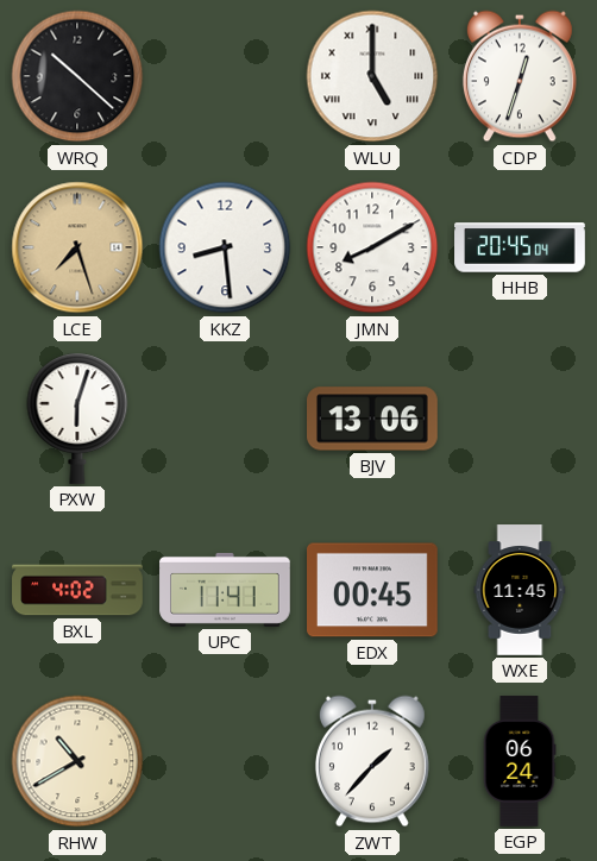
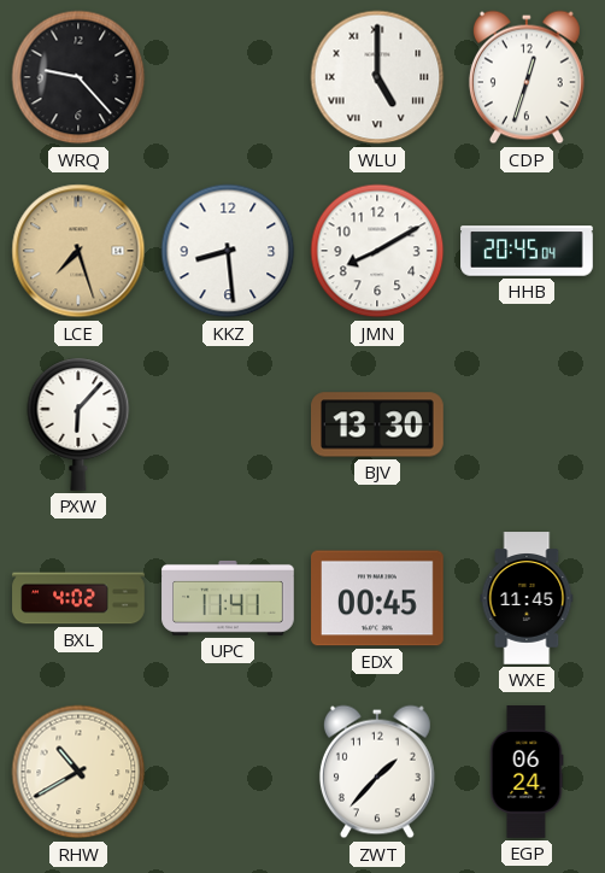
WRQ: 10:22 -> 9:23
PXW: 6:03 -> 6:07
BJV: 13:06 -> 13:30
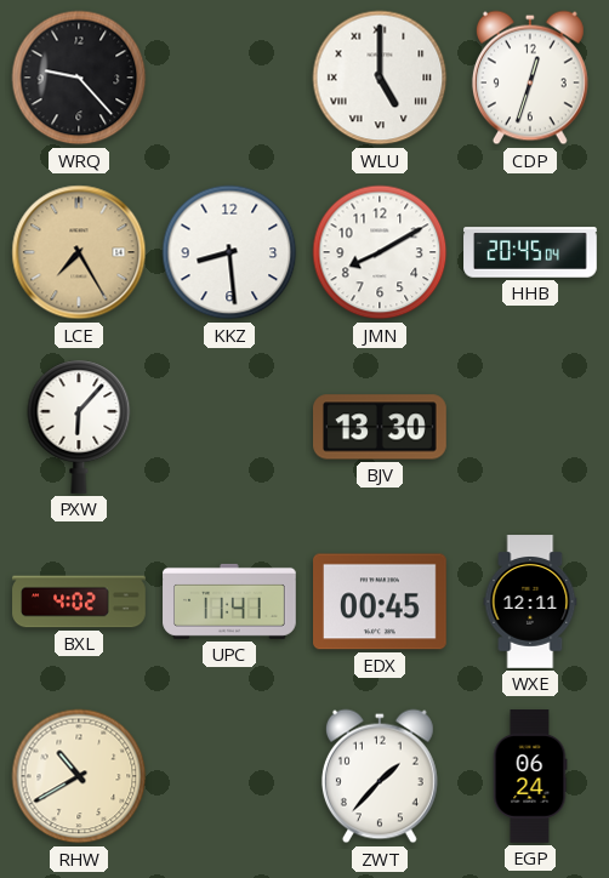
LCE: 7:27 -> 7:25
WXE: 11:45 -> 12:11
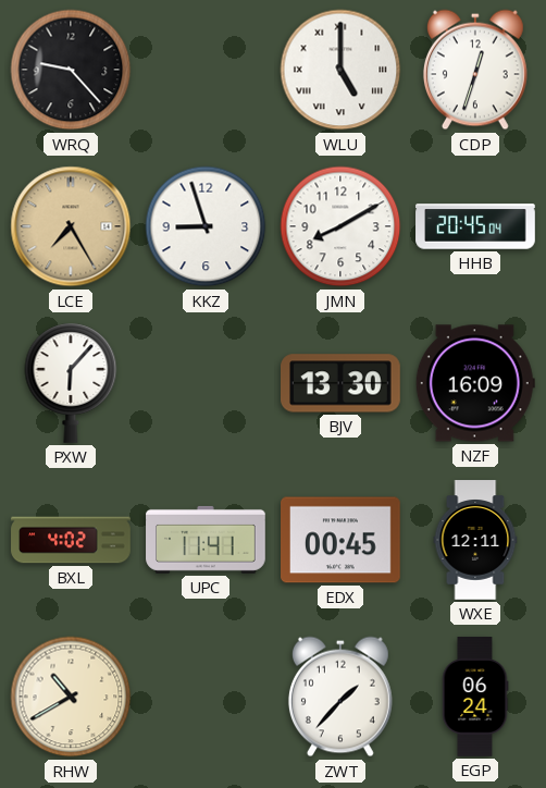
KKZ: 8:29 -> 8:57
NZF: none -> 16:09
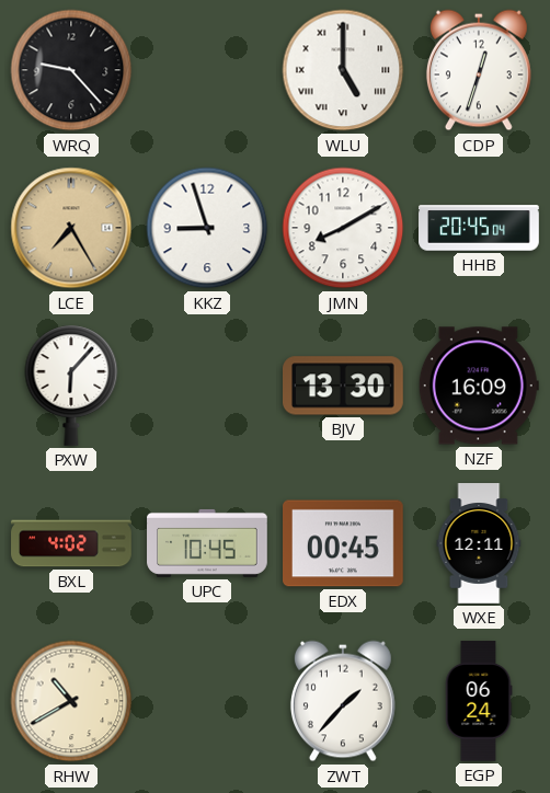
UPC: 11:41 -> 10:45
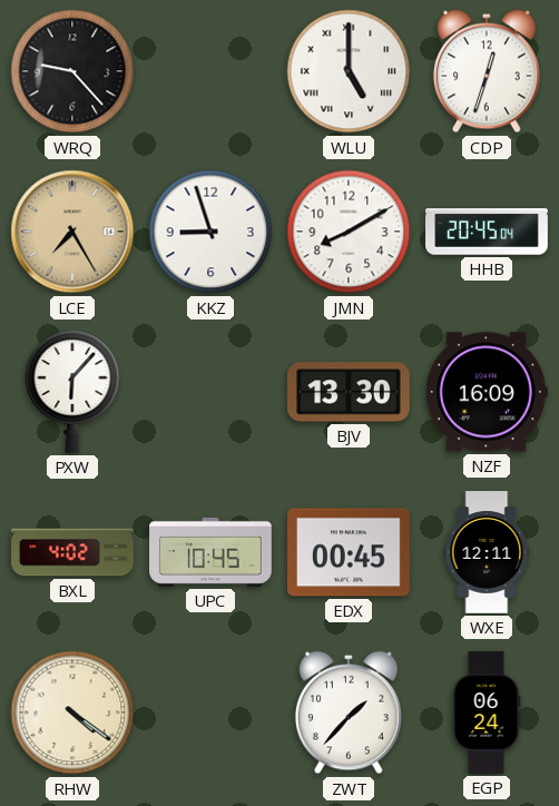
RHW: 10:40 -> 4:21
